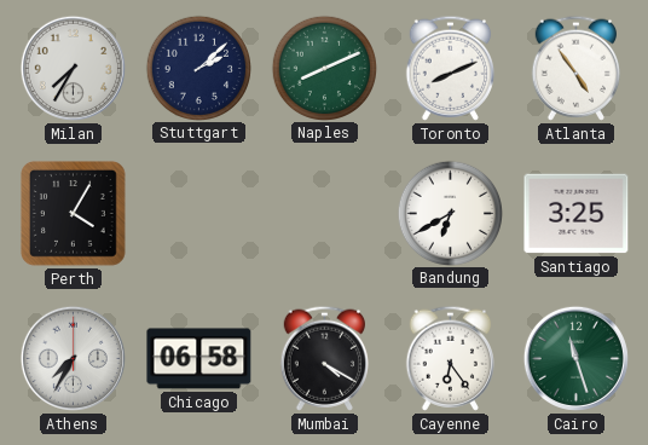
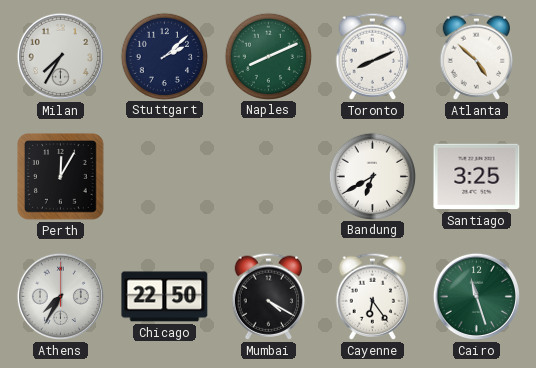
Atlanta: 4:54 -> 4:52
Perth: 4:05 -> 12:05
Chicago: 06:58 -> 22:50
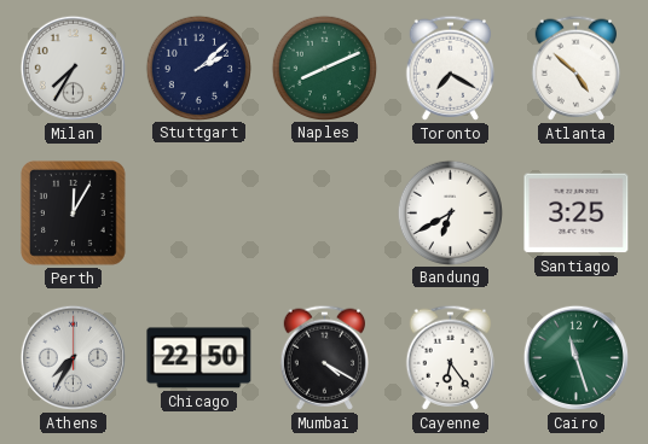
Toronto: 8:11 -> 7:20
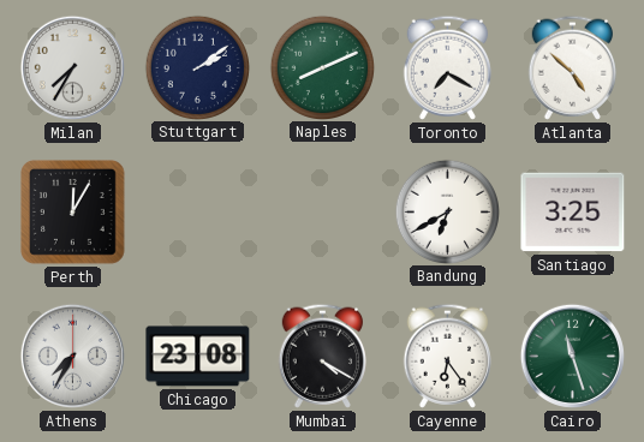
Stuttgart: 2:08 -> 2:09
Chicago: 22:50 -> 23:08
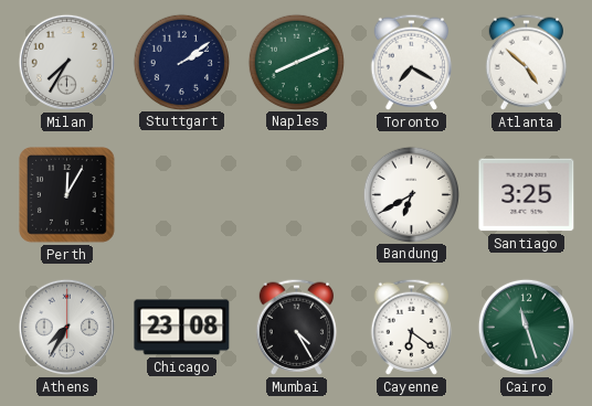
Mumbai: 4:20 -> 4:25
Cayenne: 6:24 -> 6:21
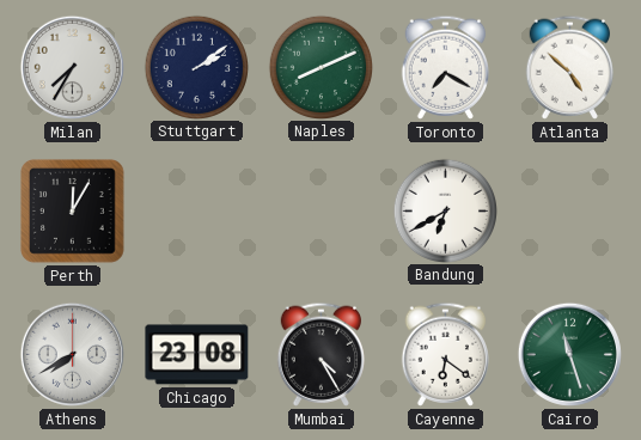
Santiago: 3:25 -> none
Athens: 7:35 -> 7:40
